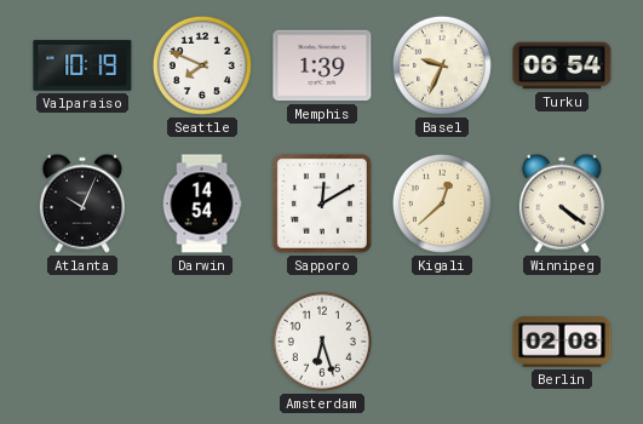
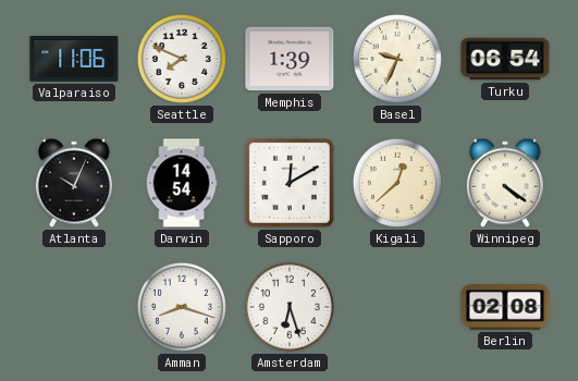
Valparaiso: 10:19 -> 11:06
Amman: none -> 8:18
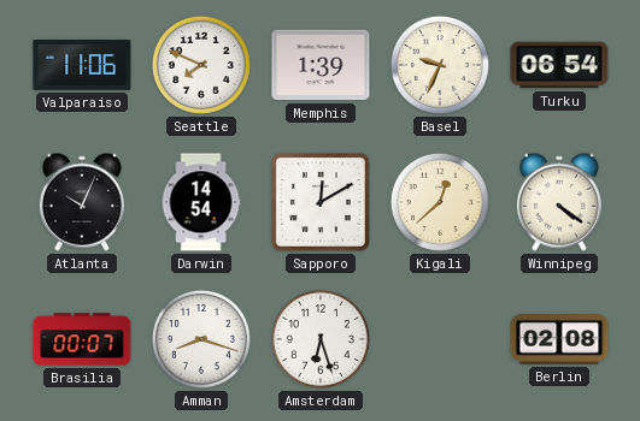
Brasilia: none -> 00:07
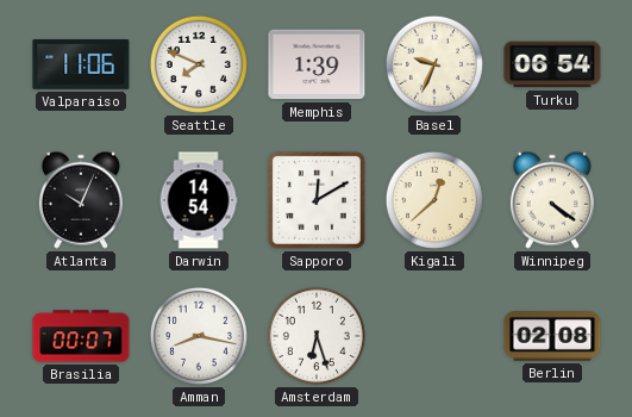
Amman: 8:18 -> 8:17
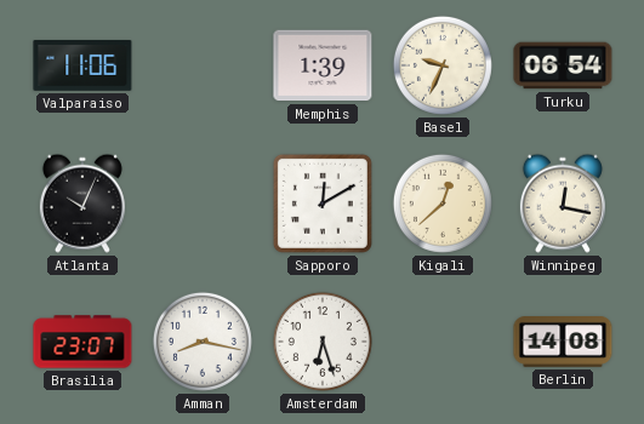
Seattle: 7:49 -> none
Darwin: 14:54 -> none
Winnipeg: 4:21 -> 12:17
Brasilia: 00:07 -> 23:07
Berlin: 02:08 -> 14:08
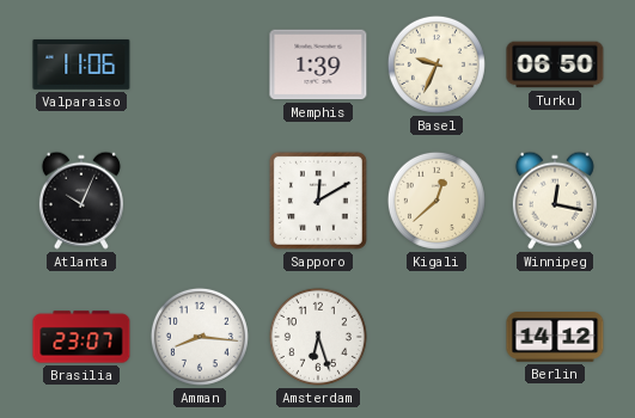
Turku: 06:54 -> 06:50
Amman: 8:17 -> 8:16
Berlin: 14:08 -> 14:12
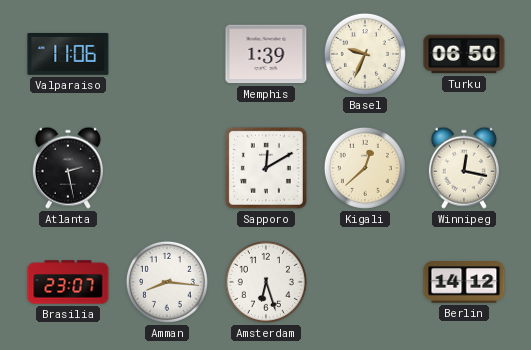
Atlanta: 10:04 -> 2:28
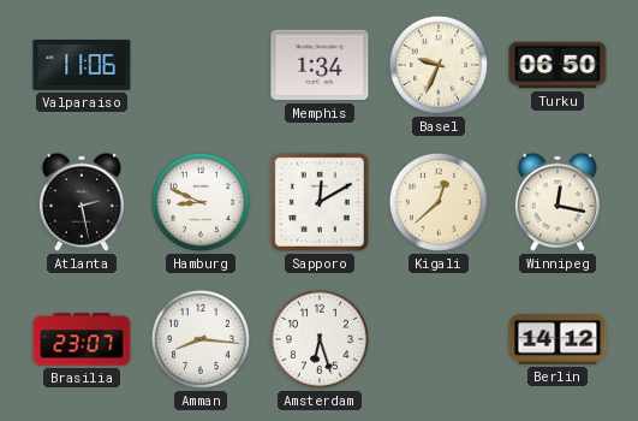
Memphis: 1:39 -> 1:34
Hamburg: none -> 8:49
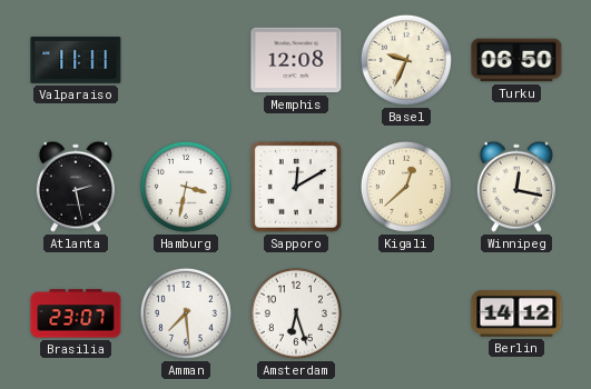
Valparaiso: 11:06 -> 11:11
Memphis: 1:34 -> 12:08
Hamburg: 8:49 -> 3:32
Amman: 8:16 -> 7:29
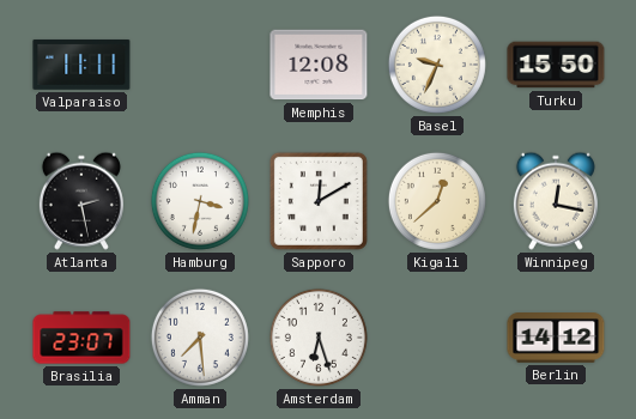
Turku: 06:50 -> 15:50
